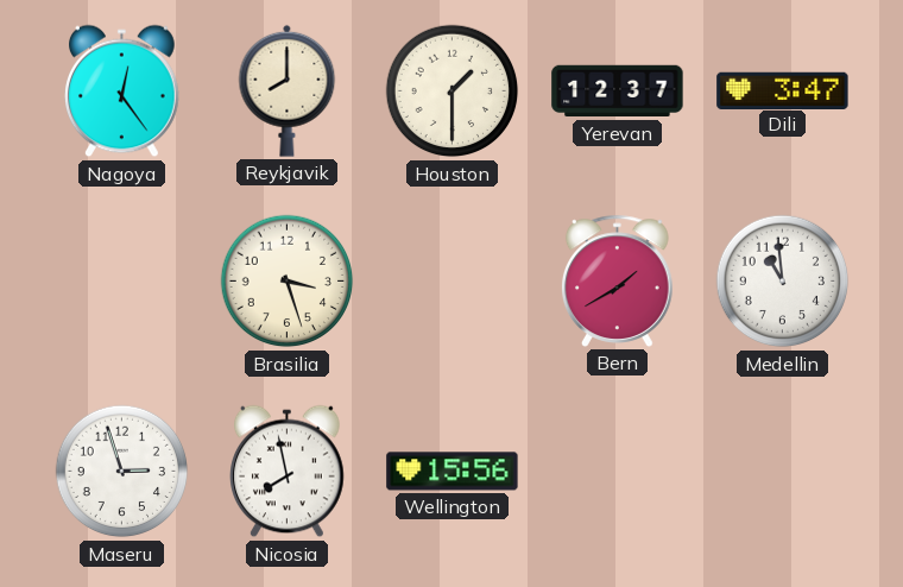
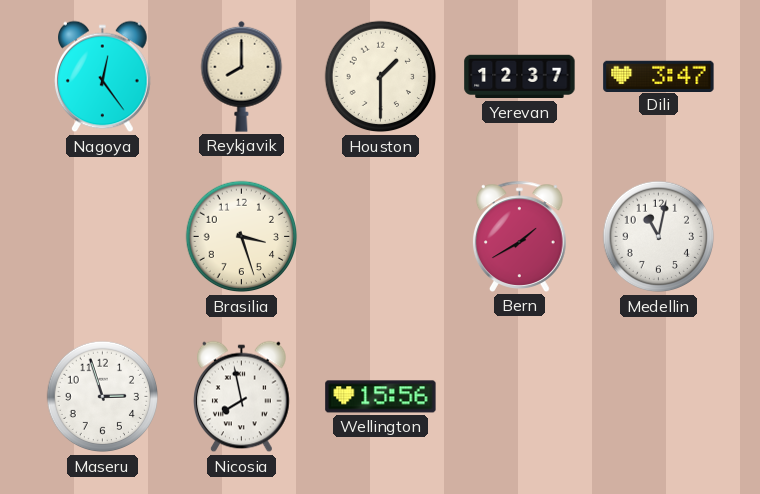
Medellin: 10:59 -> 11:02
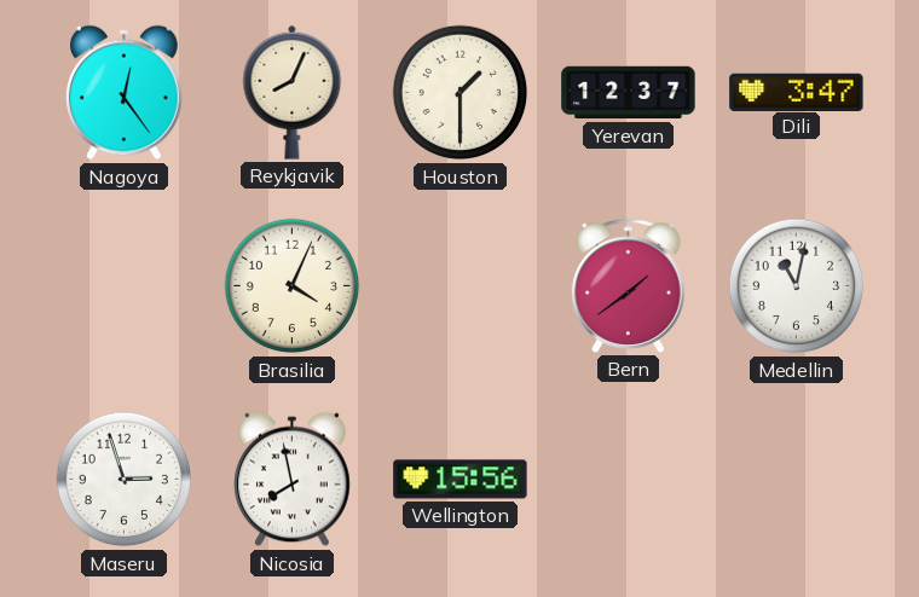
Reykjavik: 8:00 -> 8:04
Brasilia: 3:27 -> 4:04
Bern: 1:40 -> 1:39
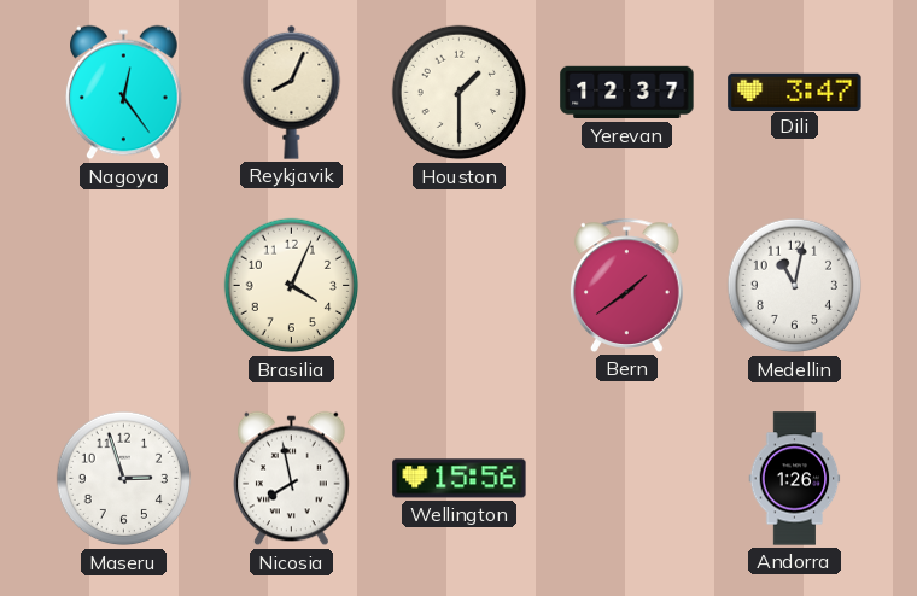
Andorra: none -> 1:26
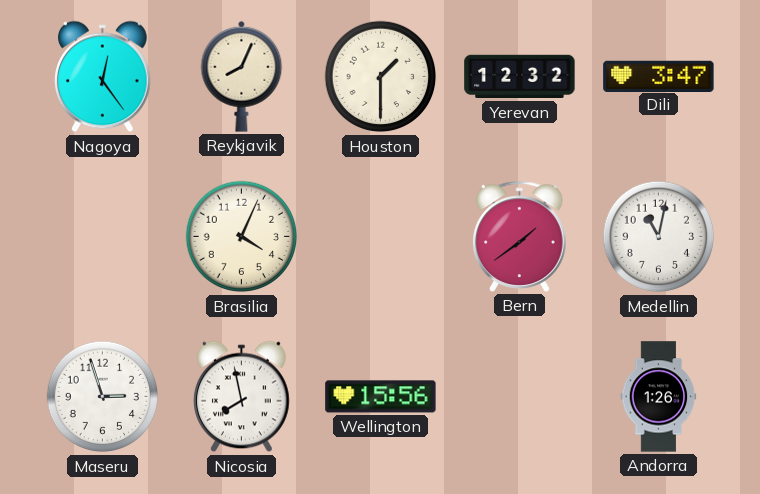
Yerevan: 12:37 -> 12:32
